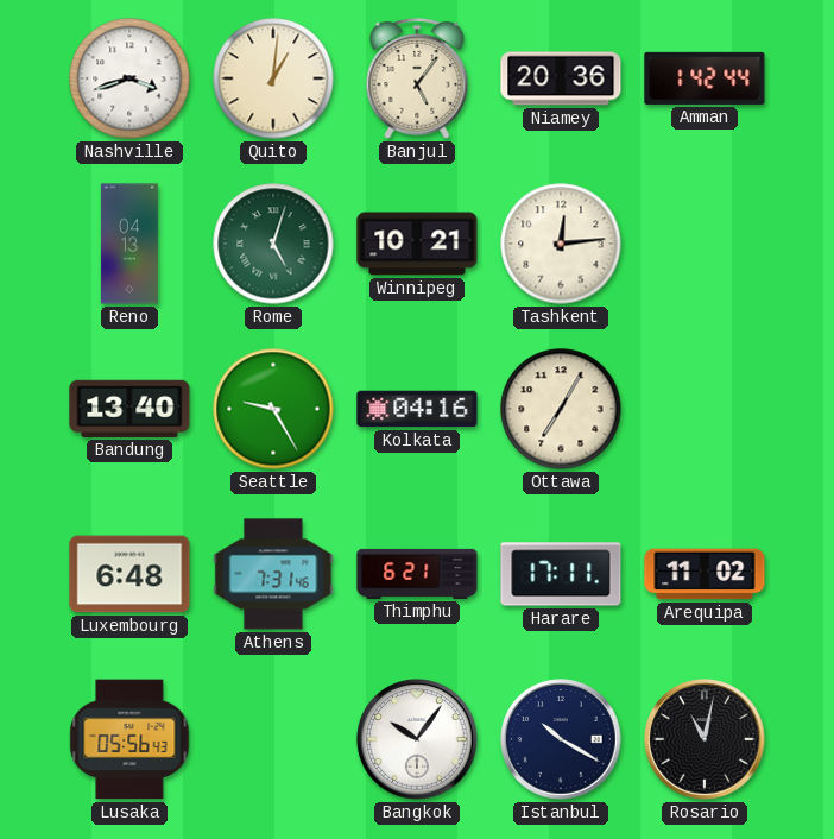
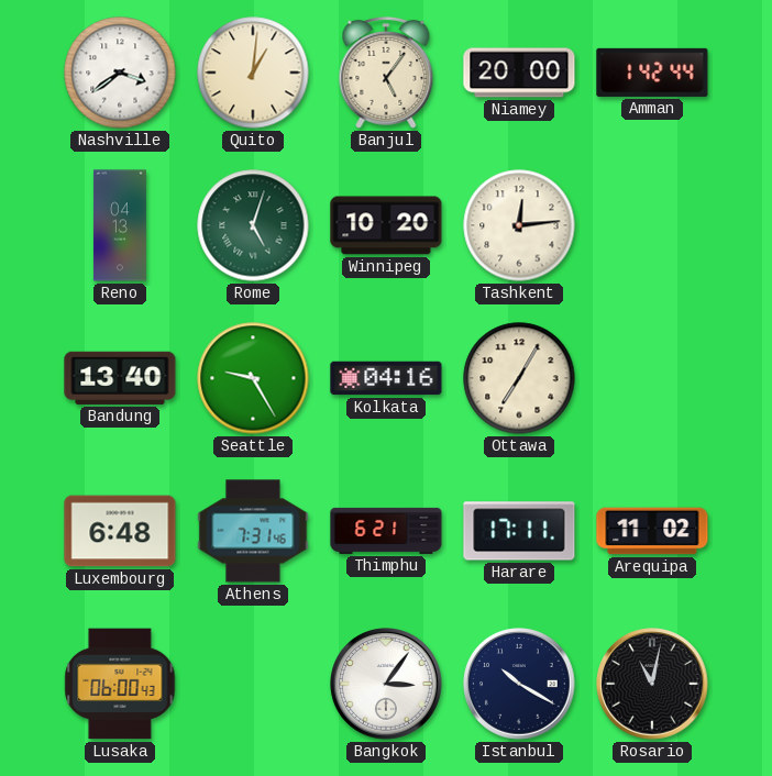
Nashville: 3:42 -> 3:39
Niamey: 20:36 -> 20:00
Winnipeg: 10:21 -> 10:20
Lusaka: 05:56 -> 06:00
Bangkok: 10:06 -> 3:06
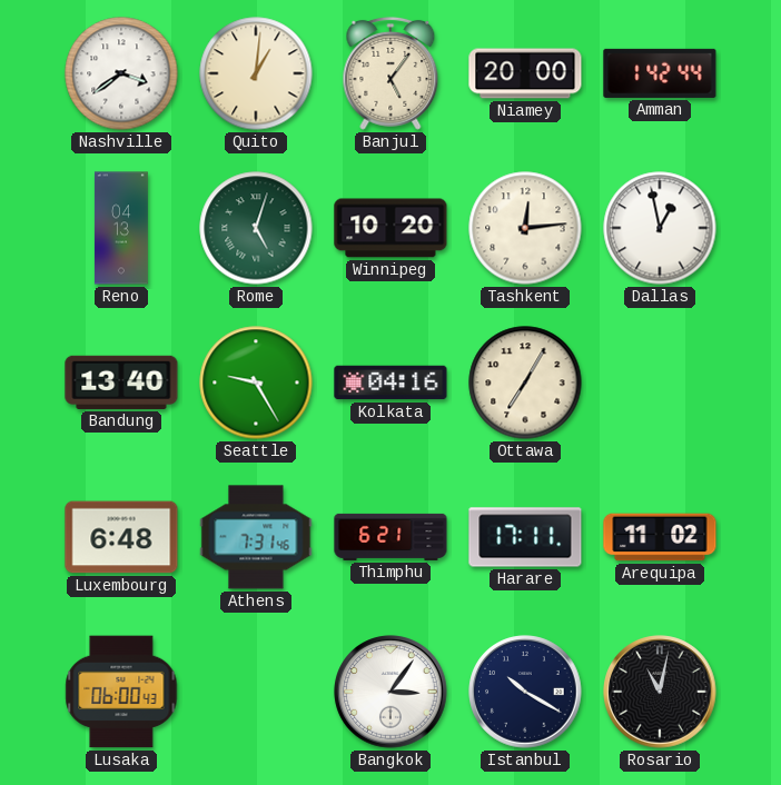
Dallas: none -> 12:58
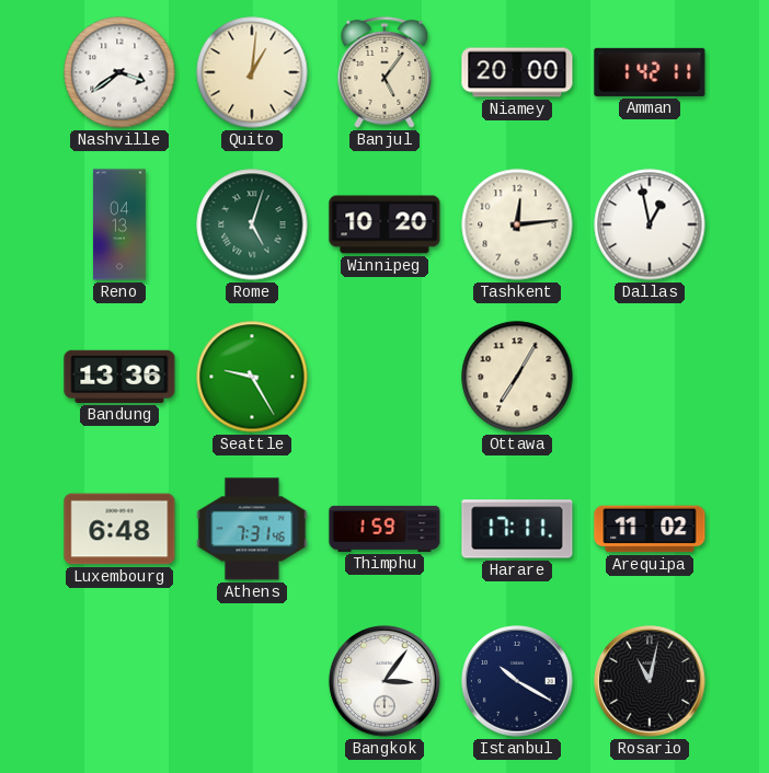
Amman: 1:42:44 -> 1:42:11
Bandung: 13:40 -> 13:36
Kolkata: 04:16 -> none
Thimphu: 6:21 -> 1:59
Lusaka: 06:00 -> none
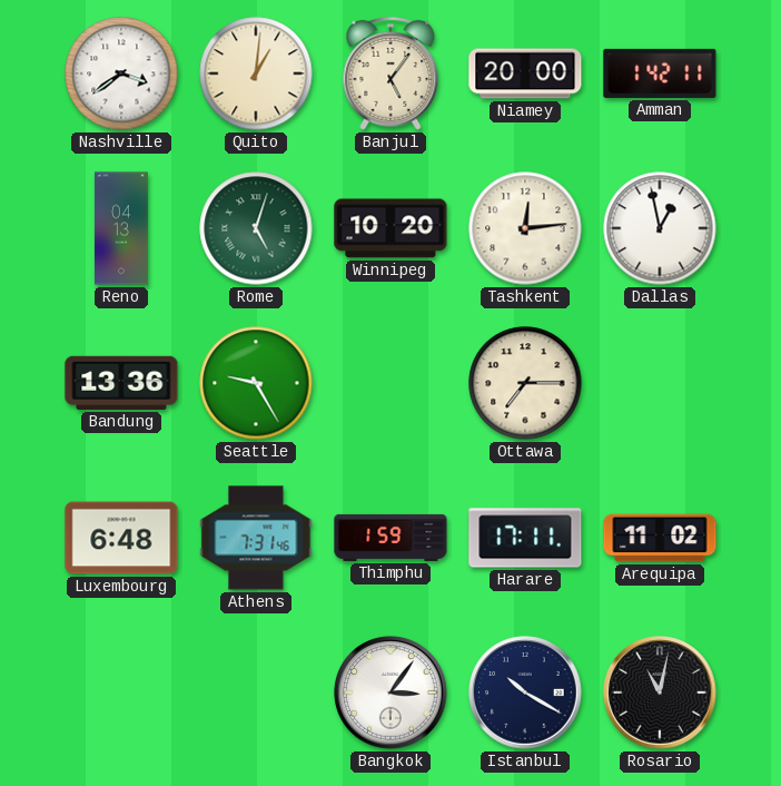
Ottawa: 7:05 -> 7:15
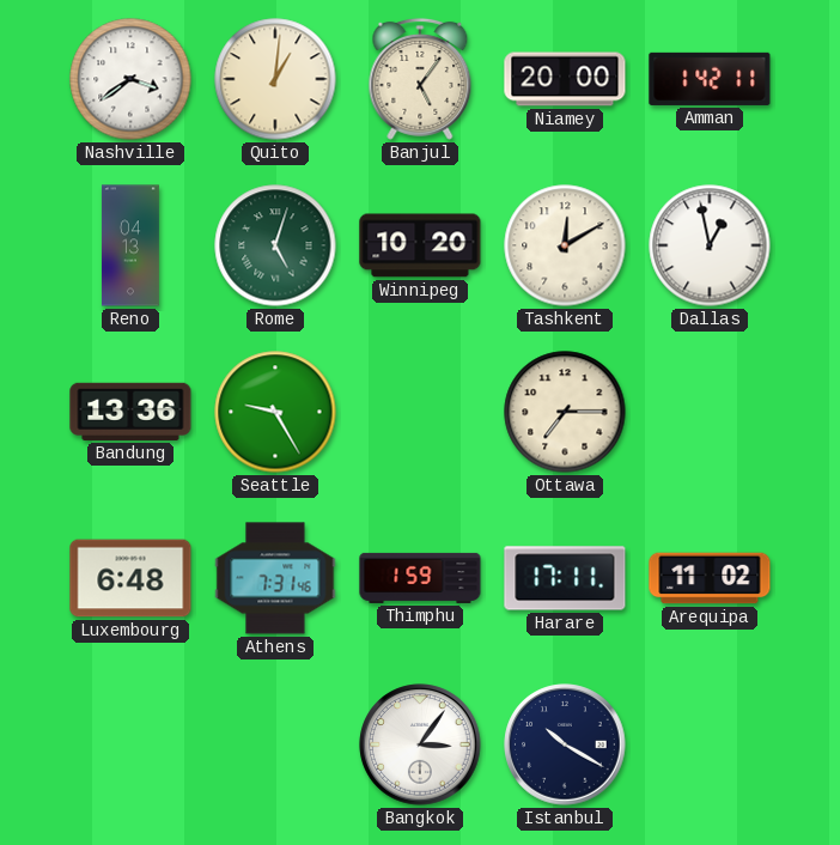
Tashkent: 12:14 -> 12:10
Rosario: 11:02 -> none
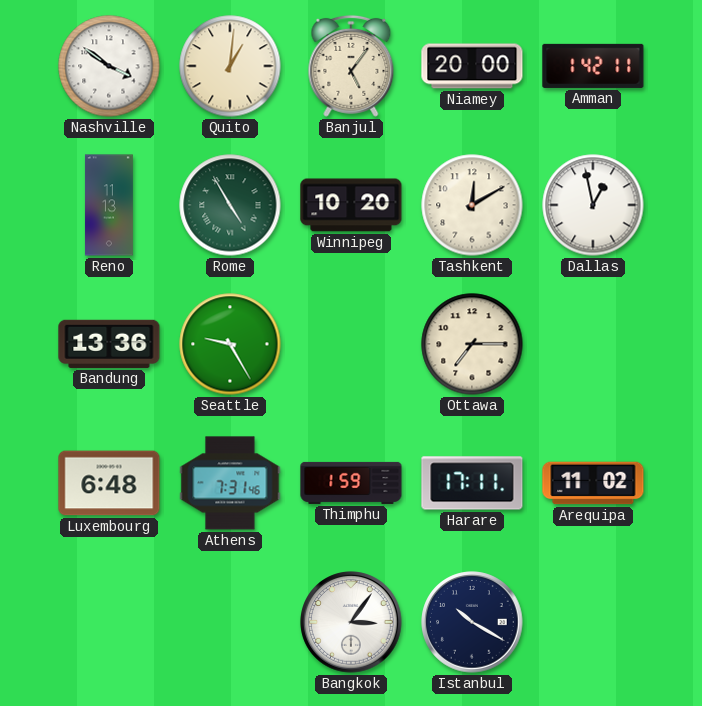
Nashville: 3:39 -> 3:51
Reno: 04:13 -> 11:13
Rome: 5:03 -> 4:55
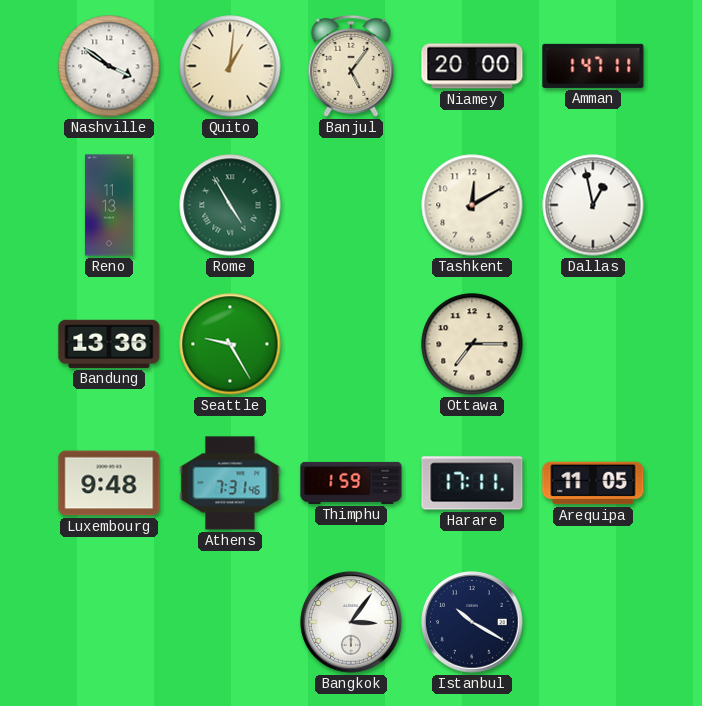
Amman: 1:42 -> 1:47
Winnipeg: 10:20 -> none
Luxembourg: 6:48 -> 9:48
Arequipa: 11:02 -> 11:05
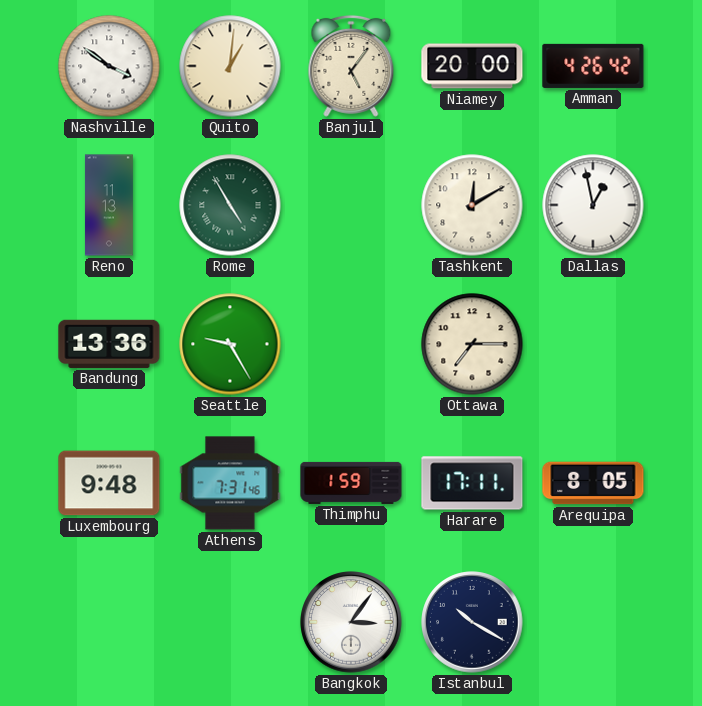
Amman: 1:47 -> 4:26
Arequipa: 11:05 -> 8:05
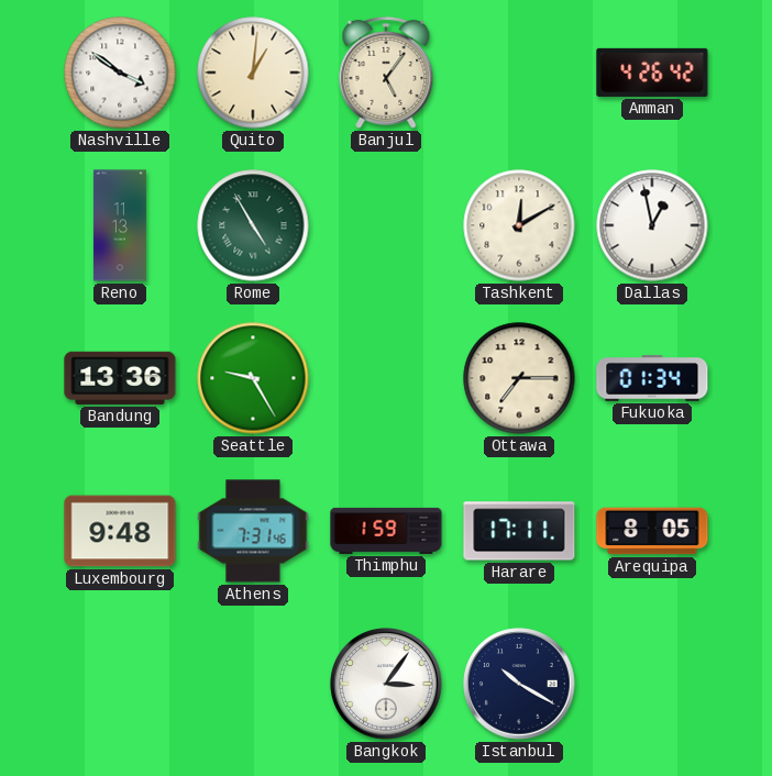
Niamey: 20:00 -> none
Fukuoka: none -> 01:34
